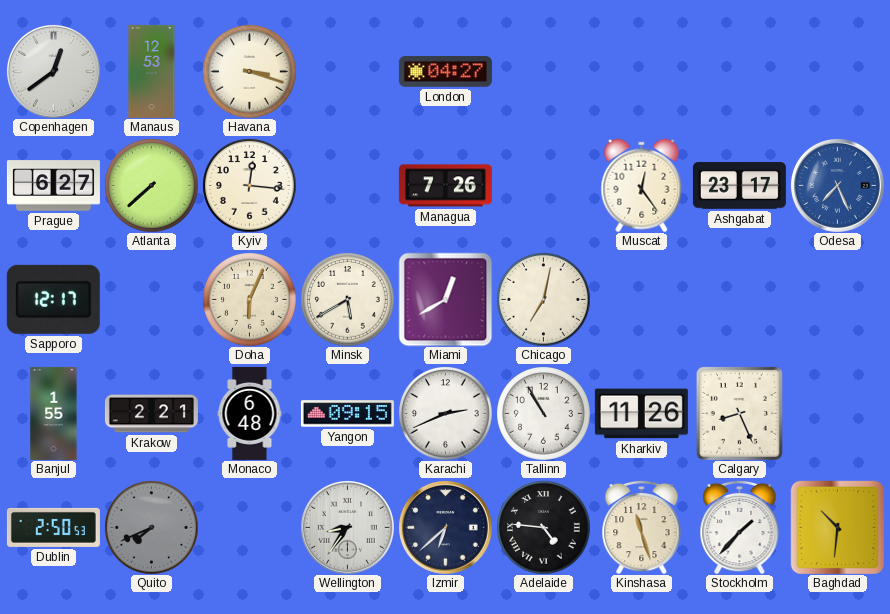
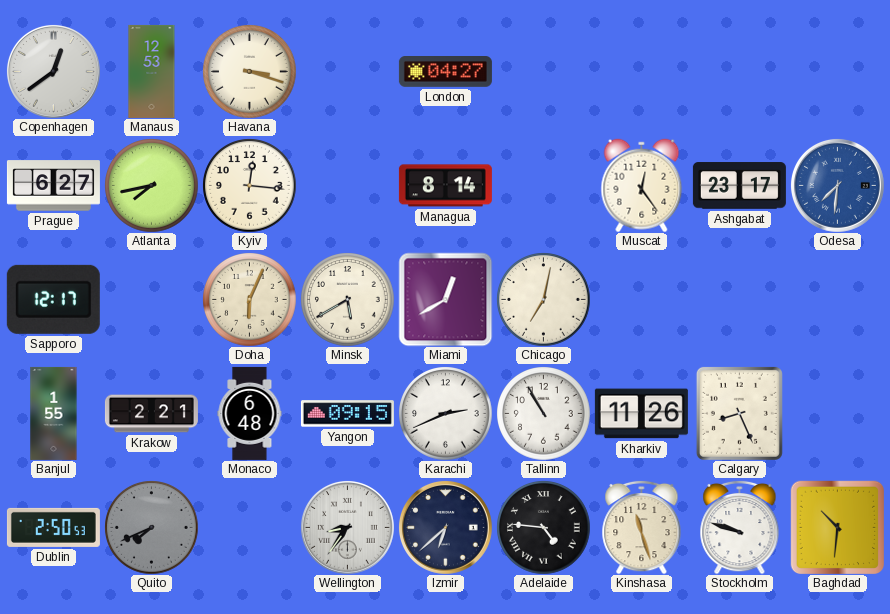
Atlanta: 7:38 -> 7:43
Managua: 7:26 -> 8:14
Odesa: 7:26 -> 7:31
Stockholm: 1:37 -> 9:48
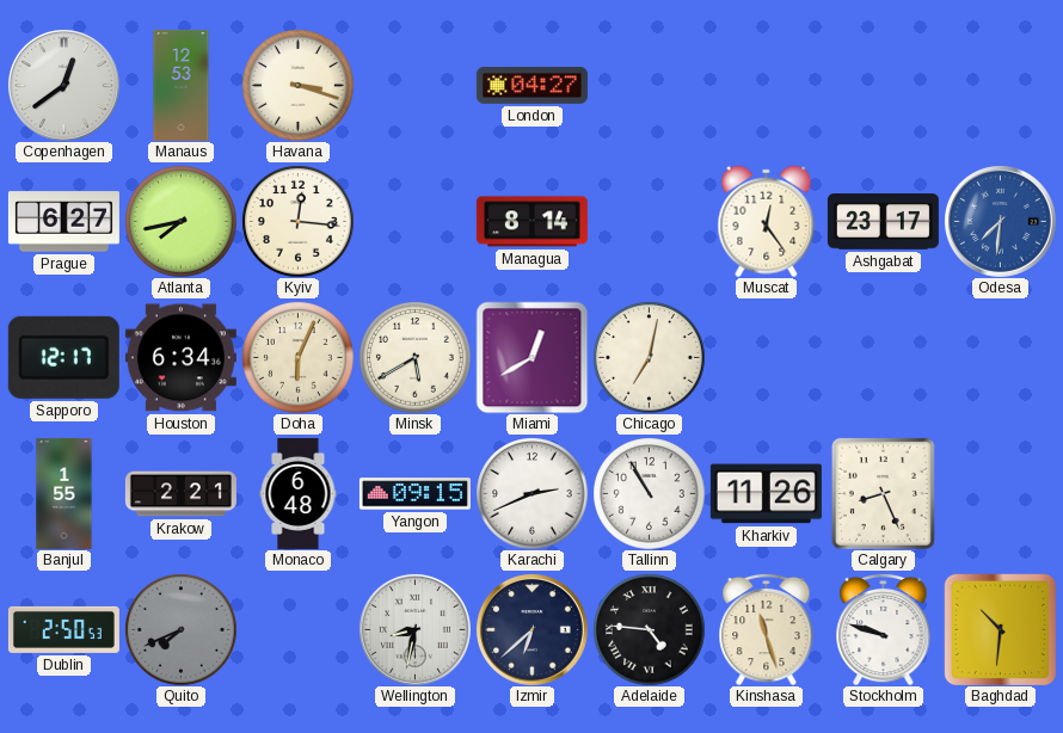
Houston: none -> 6:34
Wellington: 8:36 -> 8:32
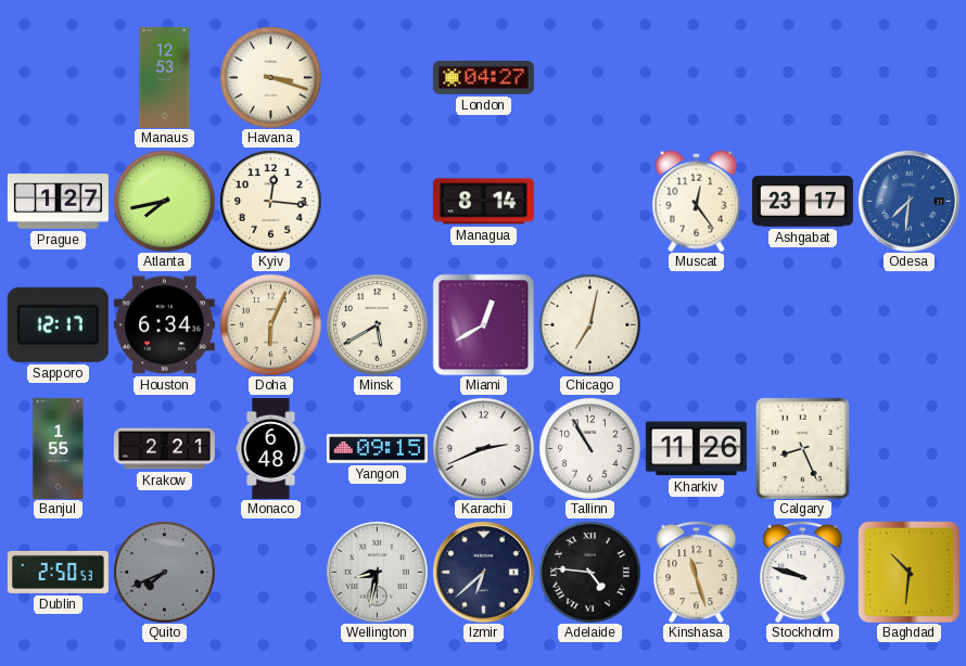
Copenhagen: 12:39 -> none
Prague: 6:27 -> 1:27
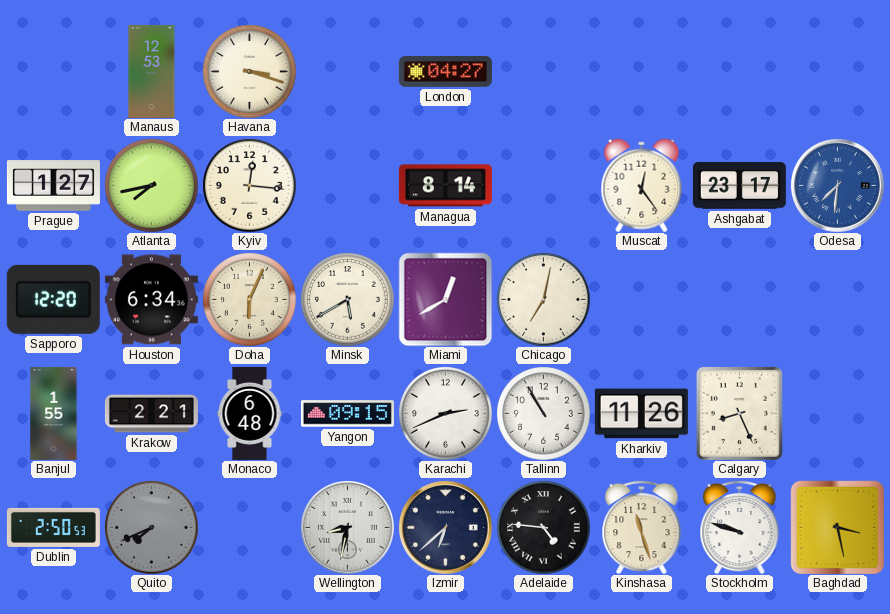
Sapporo: 12:17 -> 12:20
Baghdad: 10:31 -> 3:28
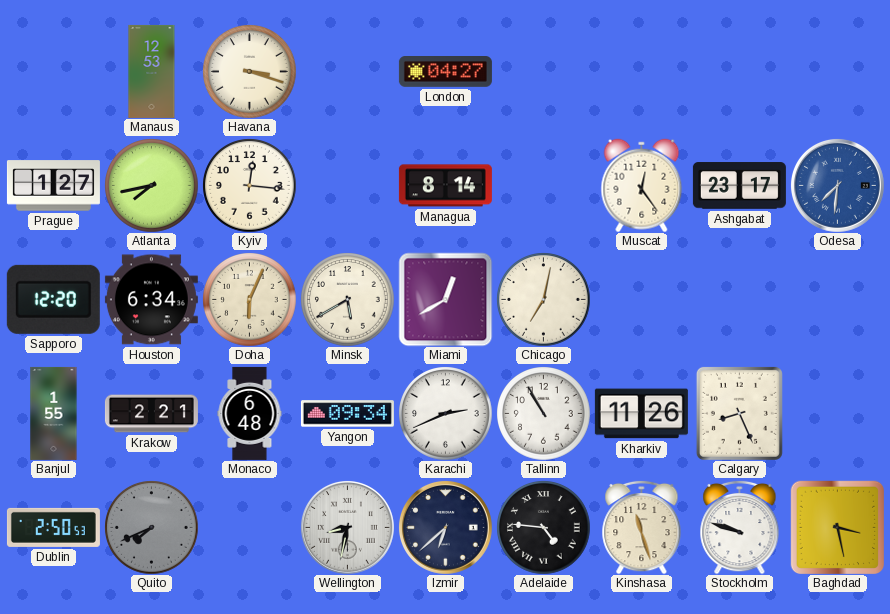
Yangon: 09:15 -> 09:34
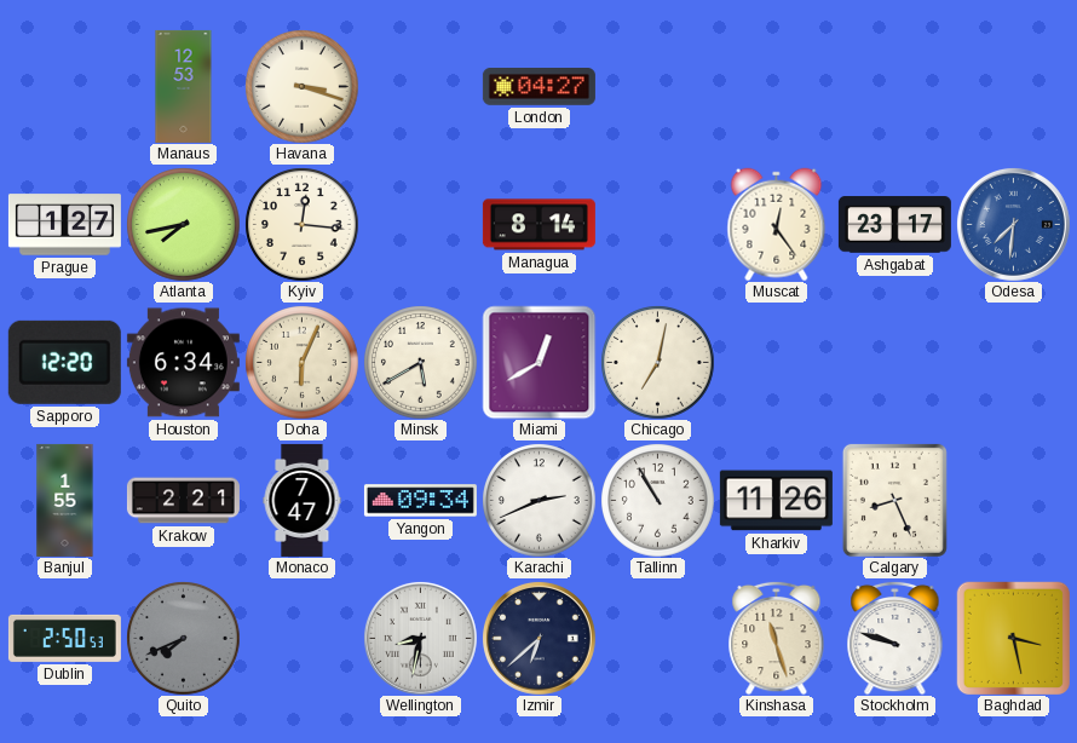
Monaco: 6:48 -> 7:47
Adelaide: 4:46 -> none
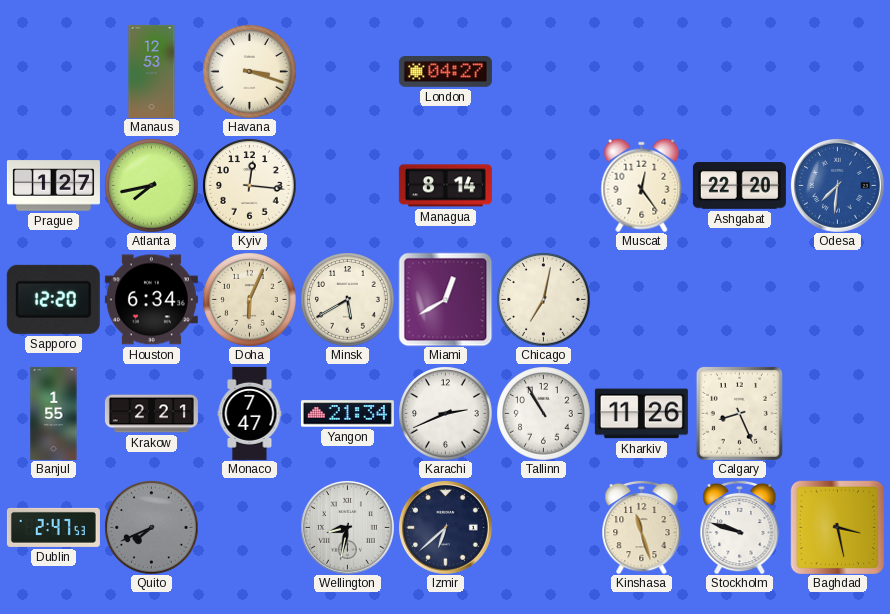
Ashgabat: 23:17 -> 22:20
Yangon: 09:34 -> 21:34
Dublin: 2:50 -> 2:47
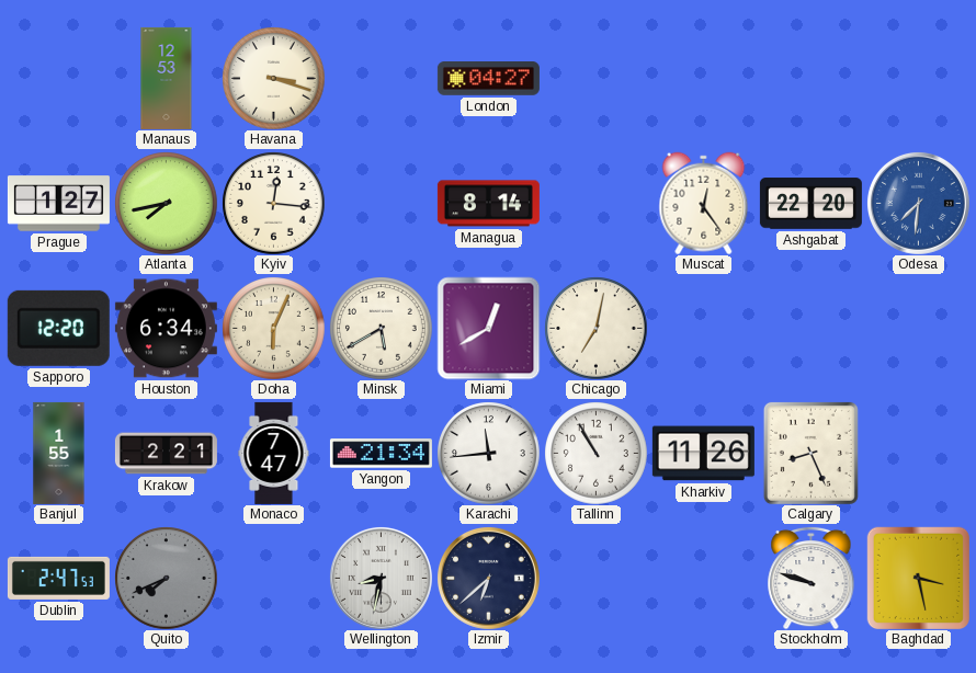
Karachi: 2:41 -> 11:44
Kinshasa: 11:27 -> none
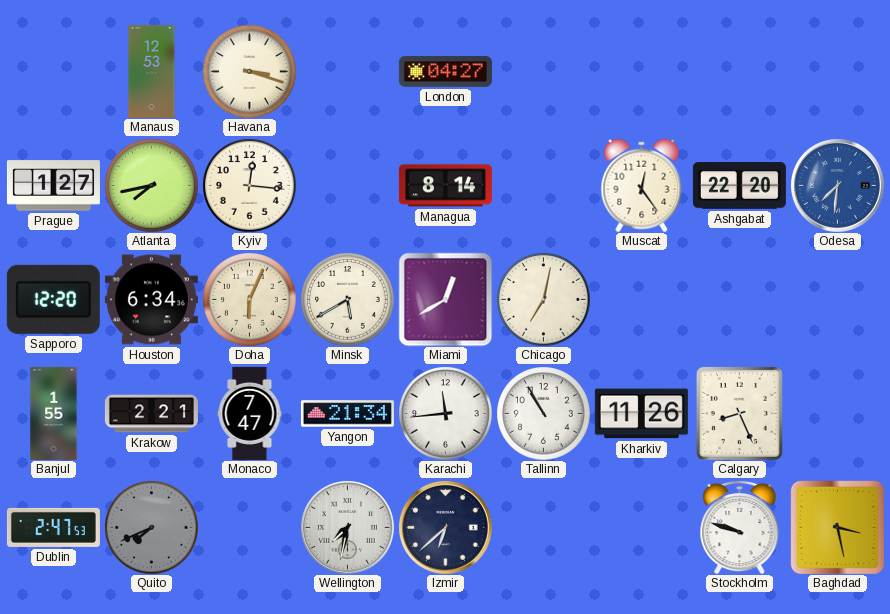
Wellington: 8:32 -> 7:32
